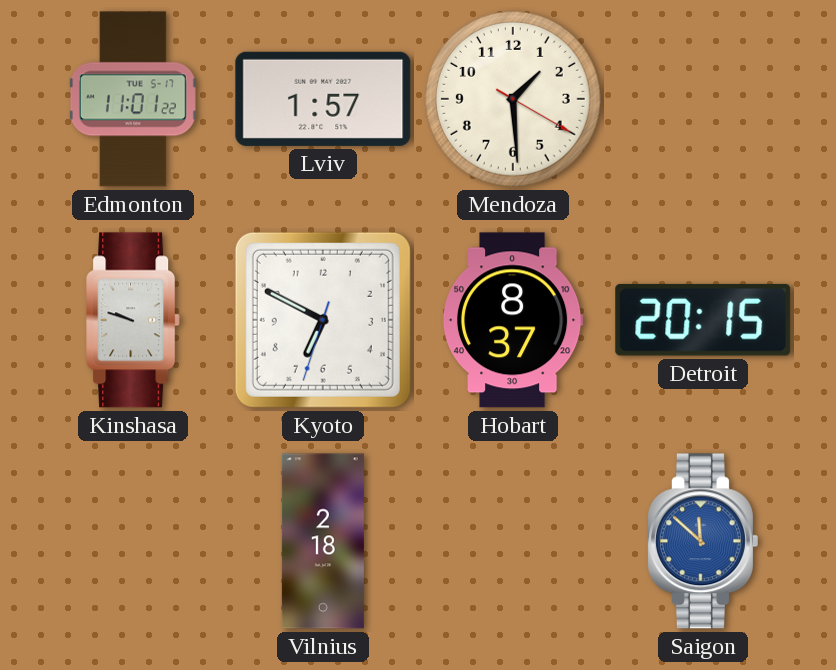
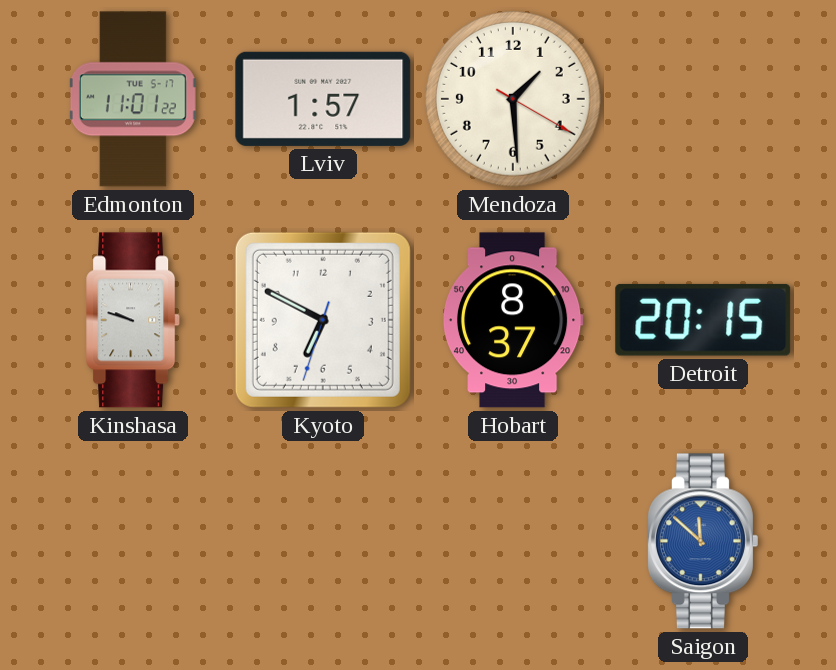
Vilnius: 2:18 -> none
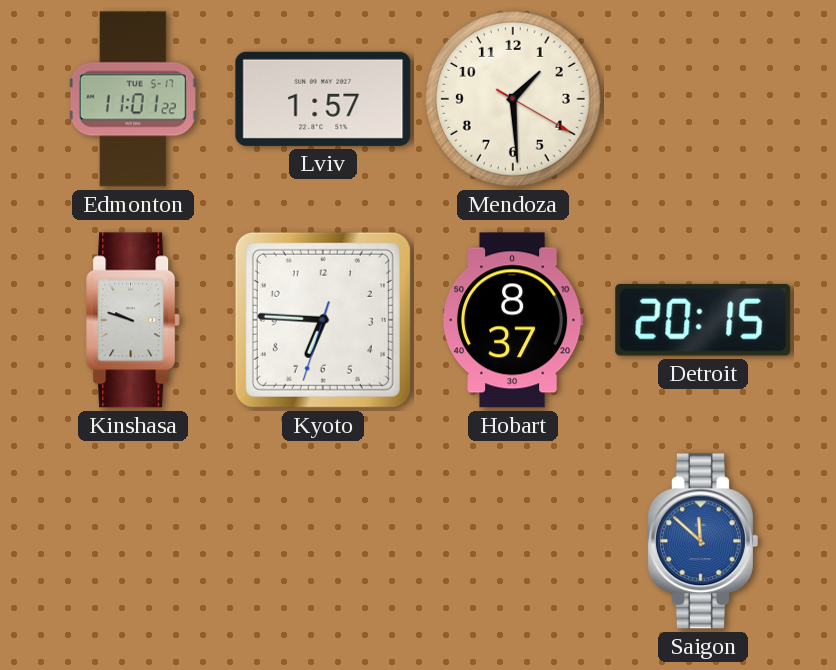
Kyoto: 6:49 -> 6:45
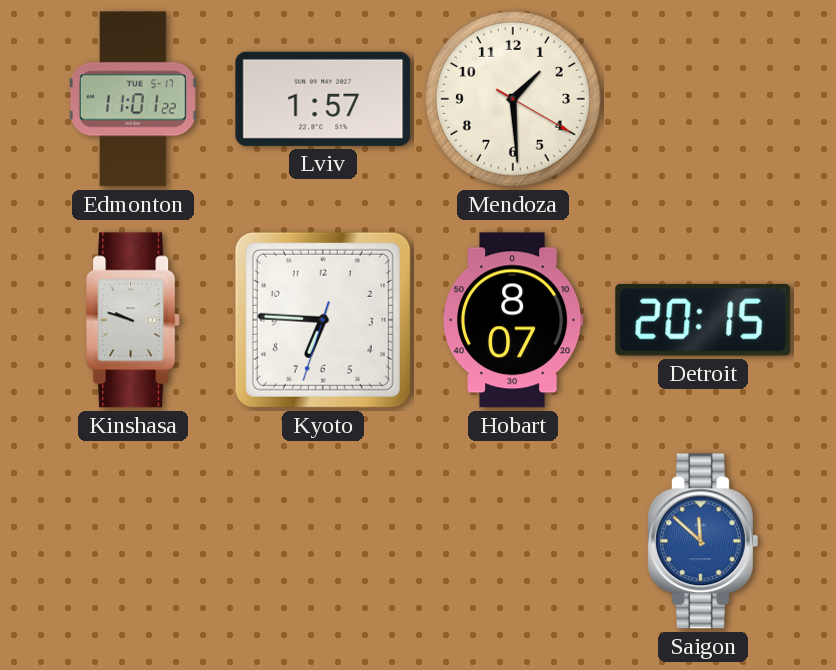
Hobart: 8:37 -> 8:07
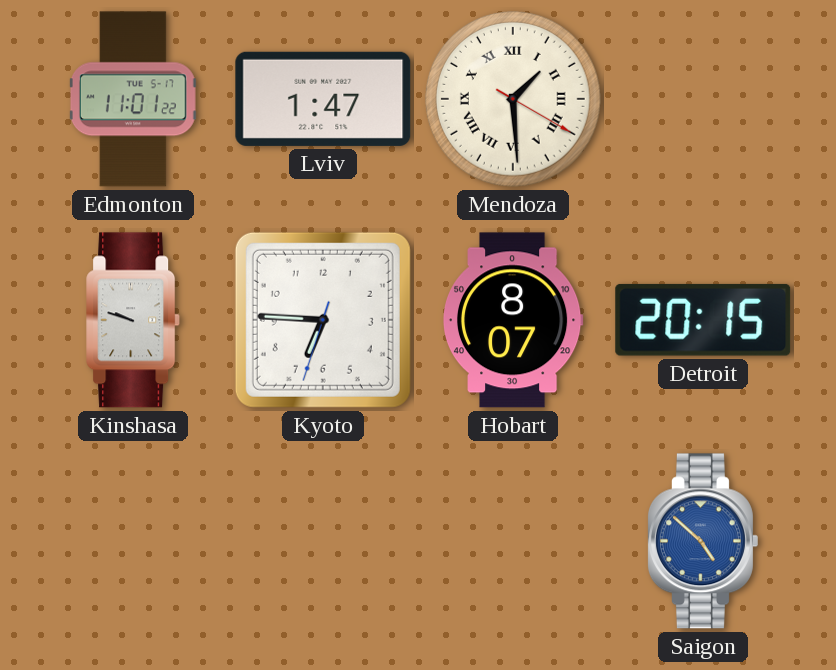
Lviv: 1:57 -> 1:47
Mendoza numerals: Arabic -> Roman
Saigon: 11:52 -> 4:52
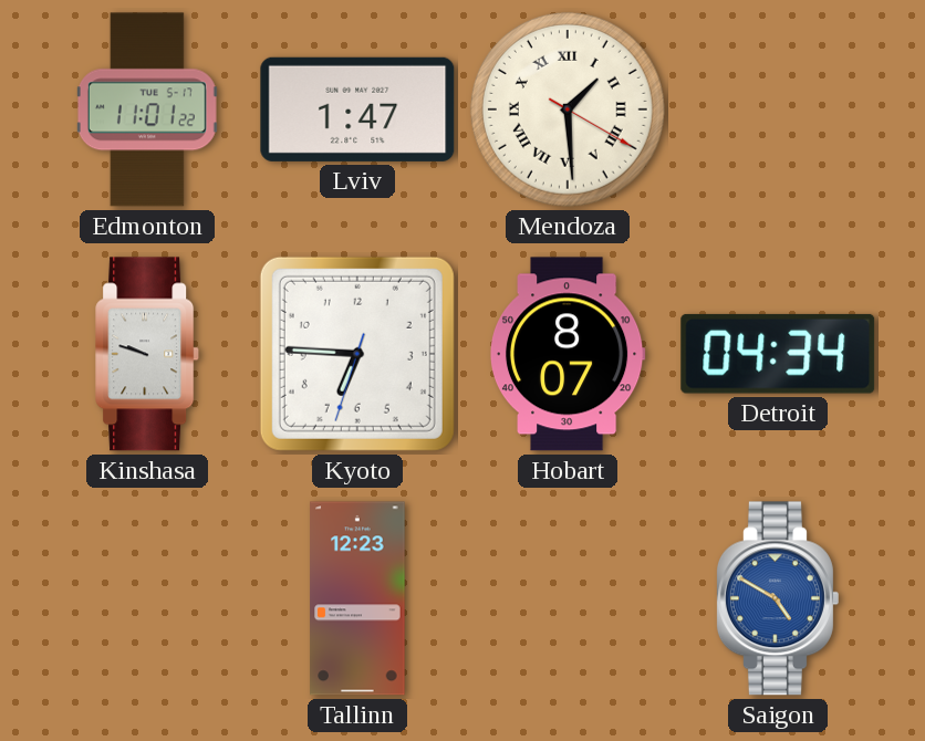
Detroit: 20:15 -> 04:34
Tallinn: none -> 12:23
Saigon: 4:52 -> 4:50
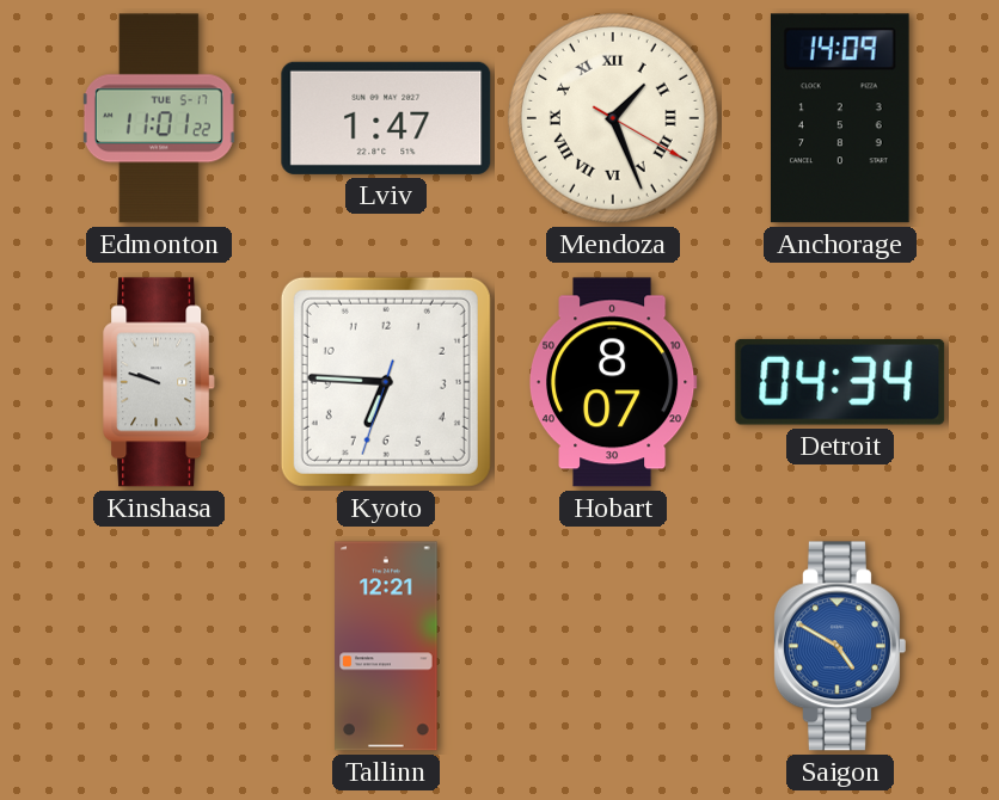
Mendoza: 1:29 -> 1:26
Anchorage: none -> 14:09
Tallinn: 12:23 -> 12:21
